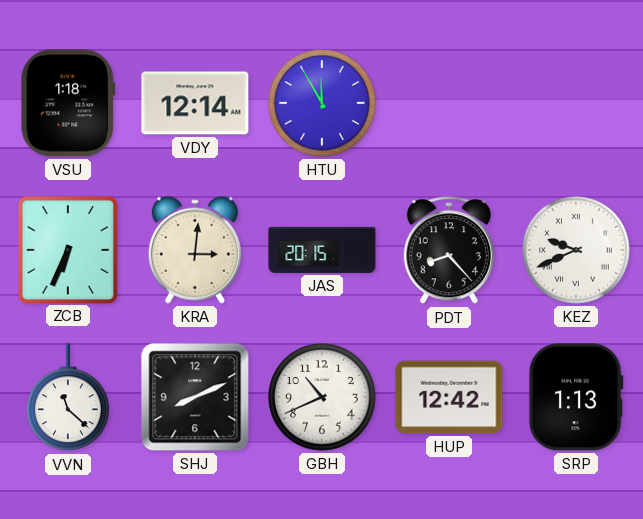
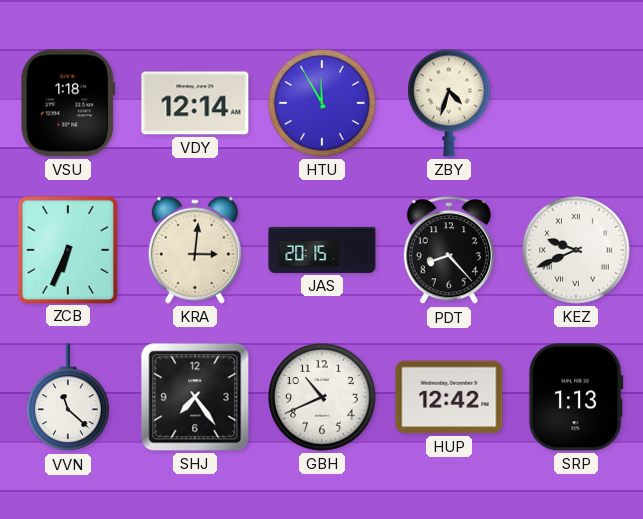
ZBY: none -> 4:33
SHJ: 8:11 -> 7:24
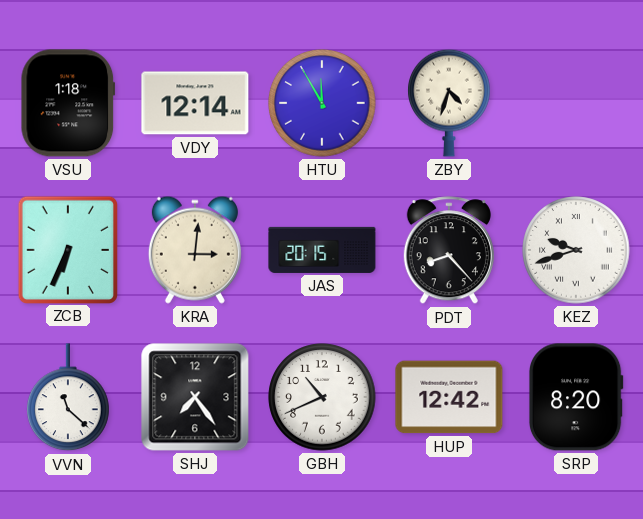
KEZ: 9:41 -> 9:42
SRP: 1:13 -> 8:20
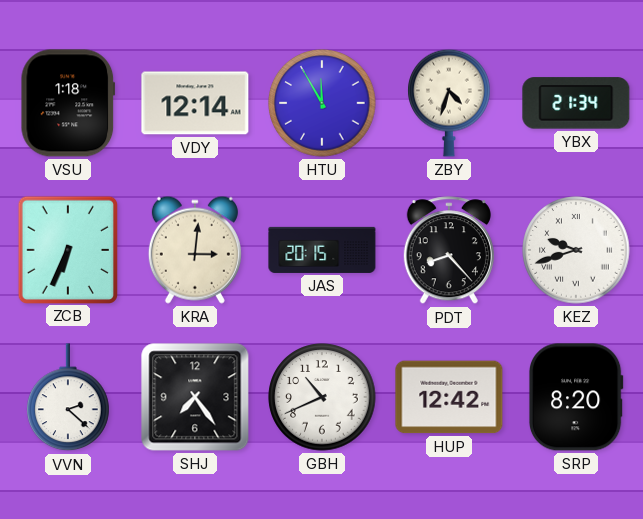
YBX: none -> 21:34
VVN: 11:22 -> 2:22
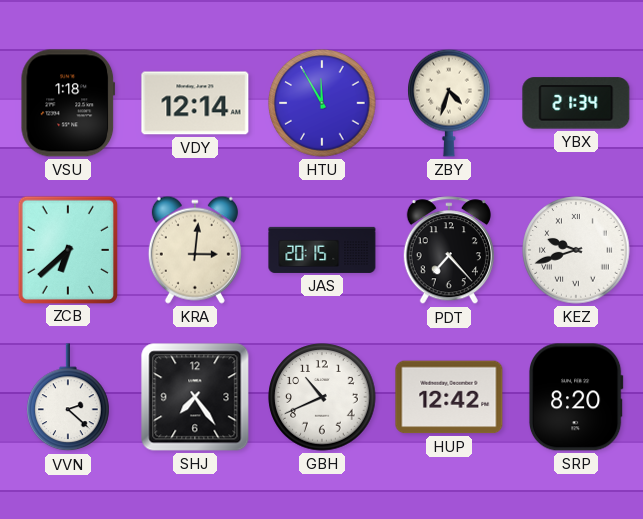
ZCB: 6:34 -> 6:38
PDT: 8:23 -> 7:23
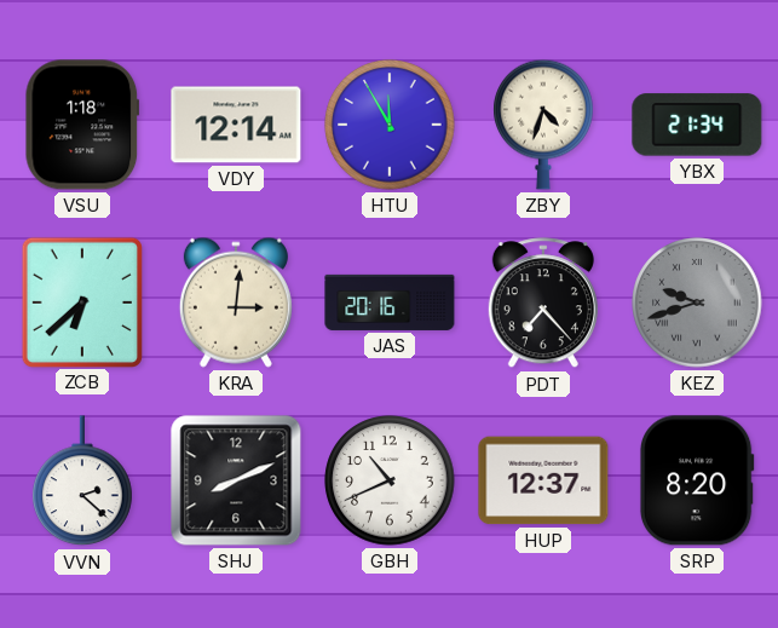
JAS: 20:15 -> 20:16
KEZ dial: white -> grey
SHJ: 7:24 -> 8:11
HUP: 12:42 -> 12:37
